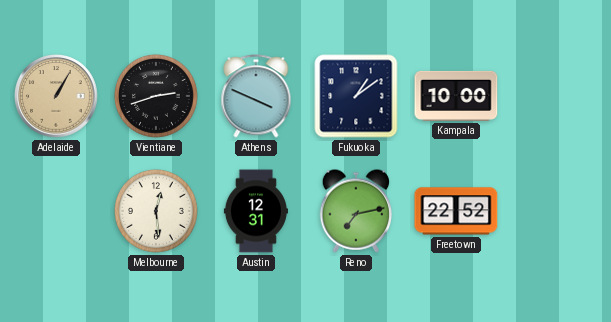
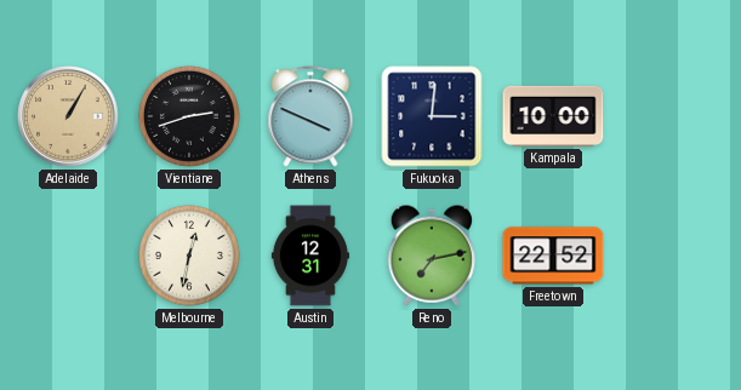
Fukuoka: 1:09 -> 3:01
Melbourne: 12:29 -> 12:32
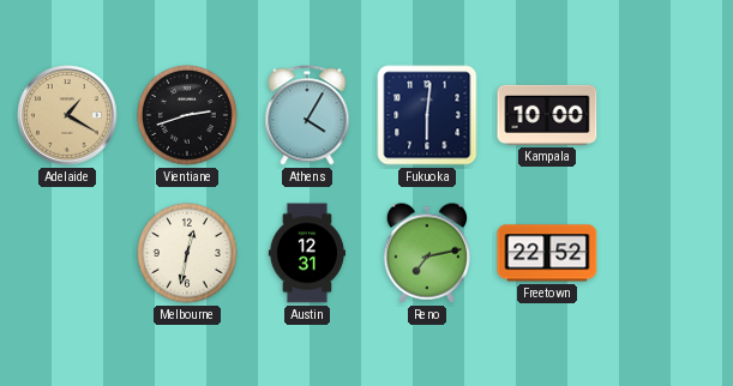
Adelaide: 1:05 -> 1:20
Athens: 3:49 -> 4:05
Fukuoka: 3:01 -> 6:01
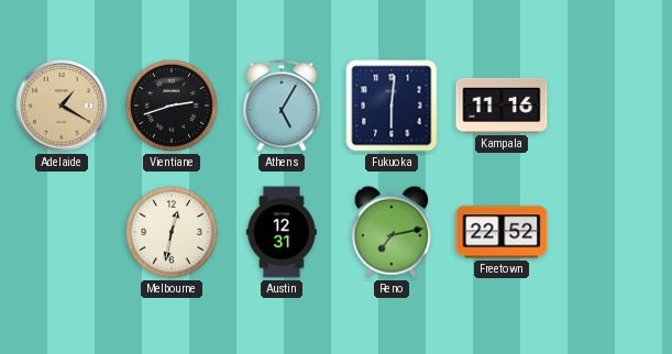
Athens: 4:05 -> 5:05
Kampala: 10:00 -> 11:16
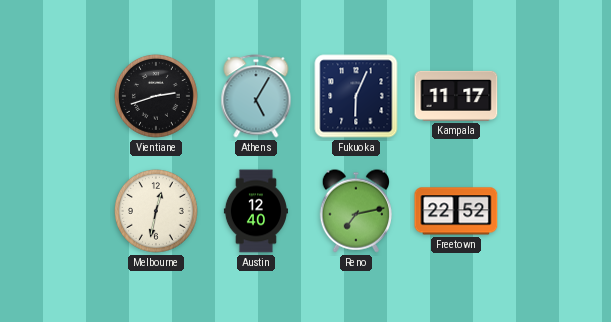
Adelaide: 1:20 -> none
Fukuoka: 6:01 -> 6:04
Kampala: 11:16 -> 11:17
Austin: 12:31 -> 12:40
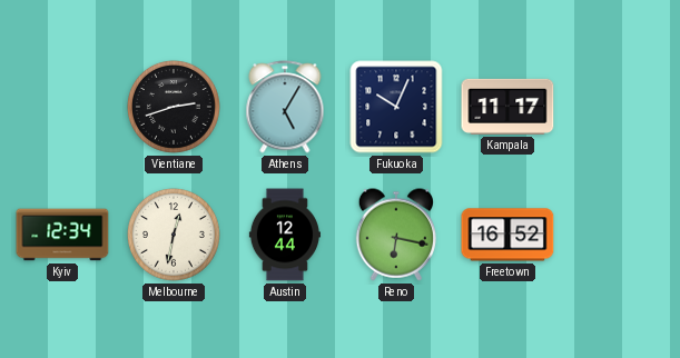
Fukuoka: 6:04 -> 10:04
Kyiv: none -> 12:34
Austin: 12:40 -> 12:44
Reno: 7:13 -> 6:17
Freetown: 22:52 -> 16:52
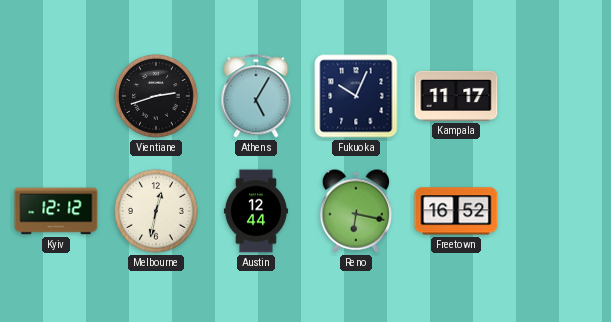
Kyiv: 12:34 -> 12:12
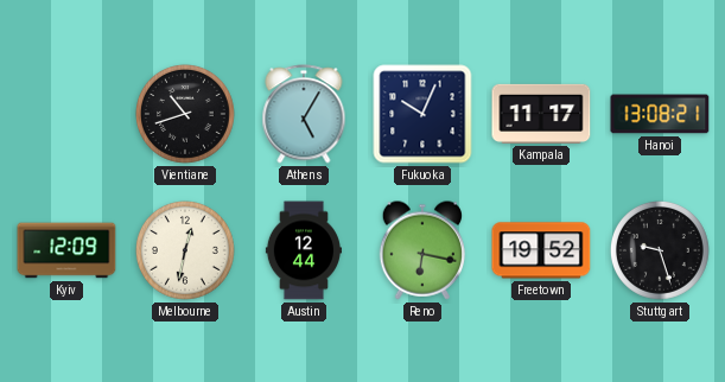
Vientiane: 2:42 -> 10:42
Hanoi: none -> 13:08
Kyiv: 12:12 -> 12:09
Freetown: 16:52 -> 19:52
Stuttgart: none -> 9:27
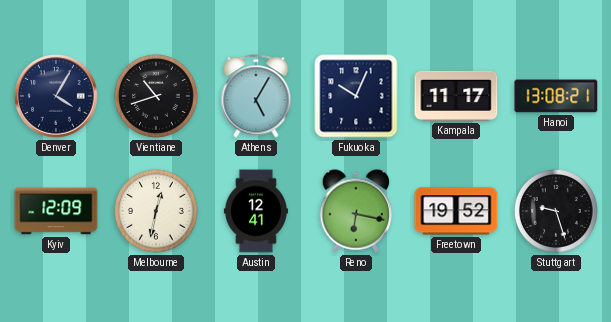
Denver: none -> 4:05
Austin: 12:44 -> 12:41
